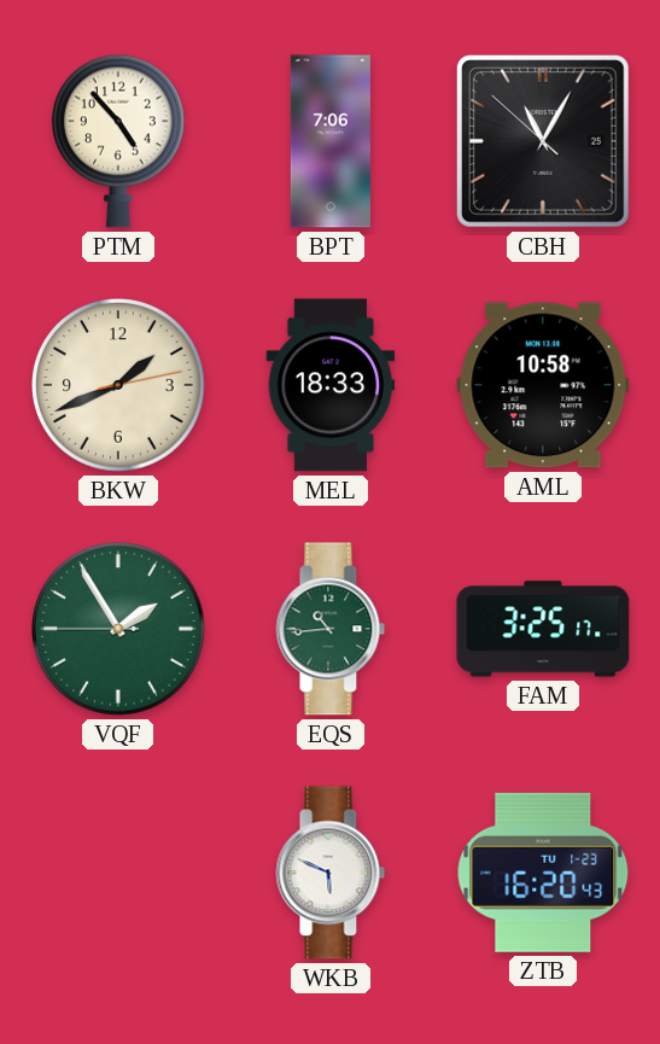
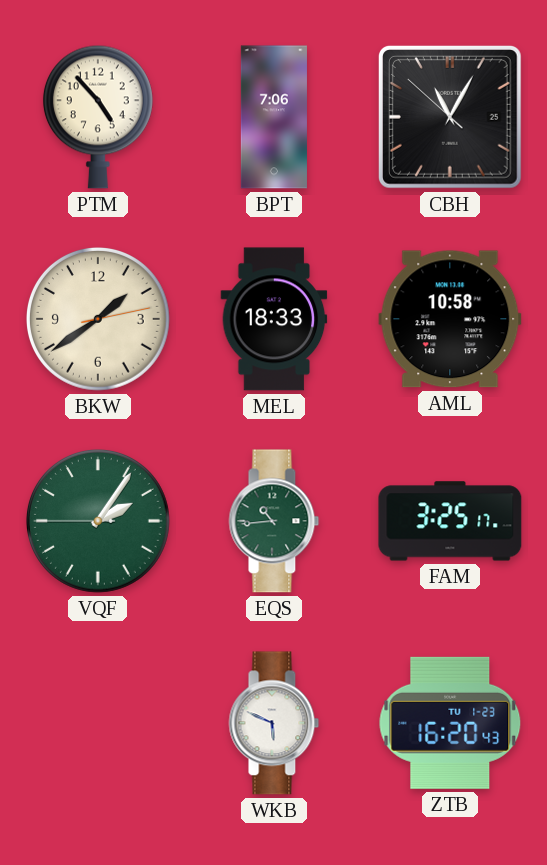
BKW: 1:41 -> 1:39
VQF: 1:54 -> 2:05
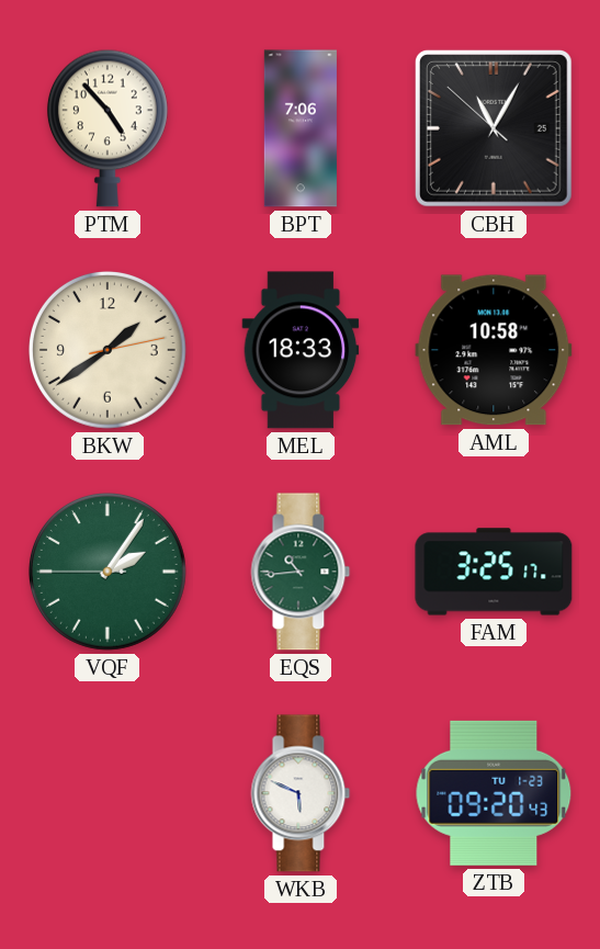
ZTB: 16:20 -> 09:20
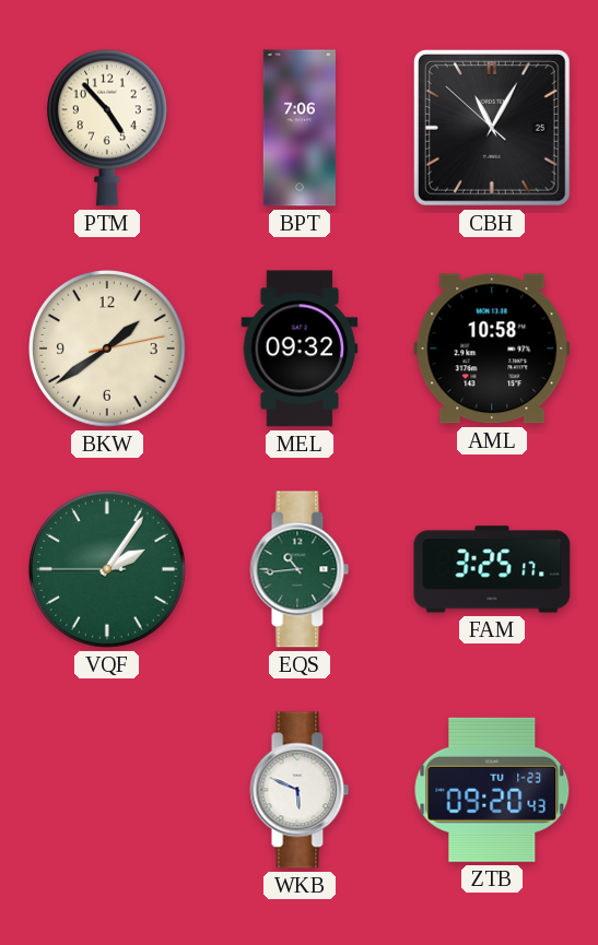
MEL: 18:33 -> 09:32
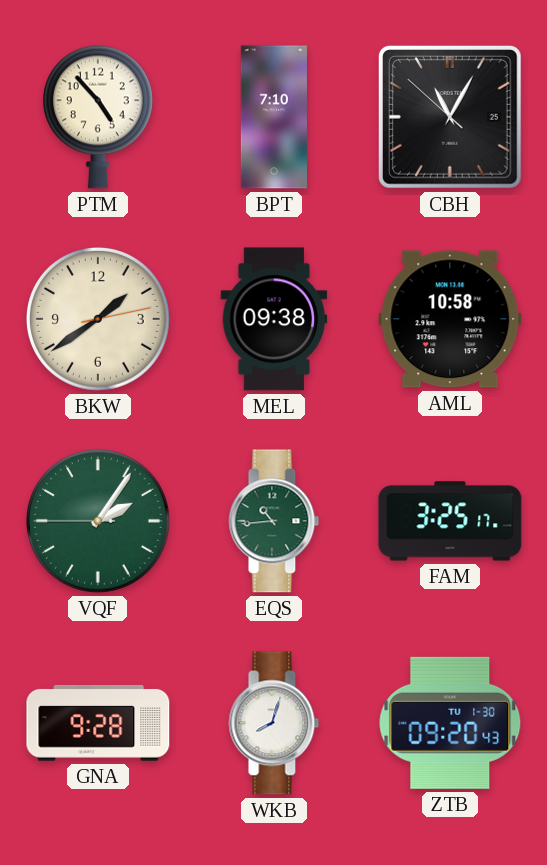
BPT: 7:06 -> 7:10
MEL: 09:32 -> 09:38
GNA: none -> 9:28
WKB: 5:49 -> 8:03
ZTB date: TU 1-23 -> TU 1-30
